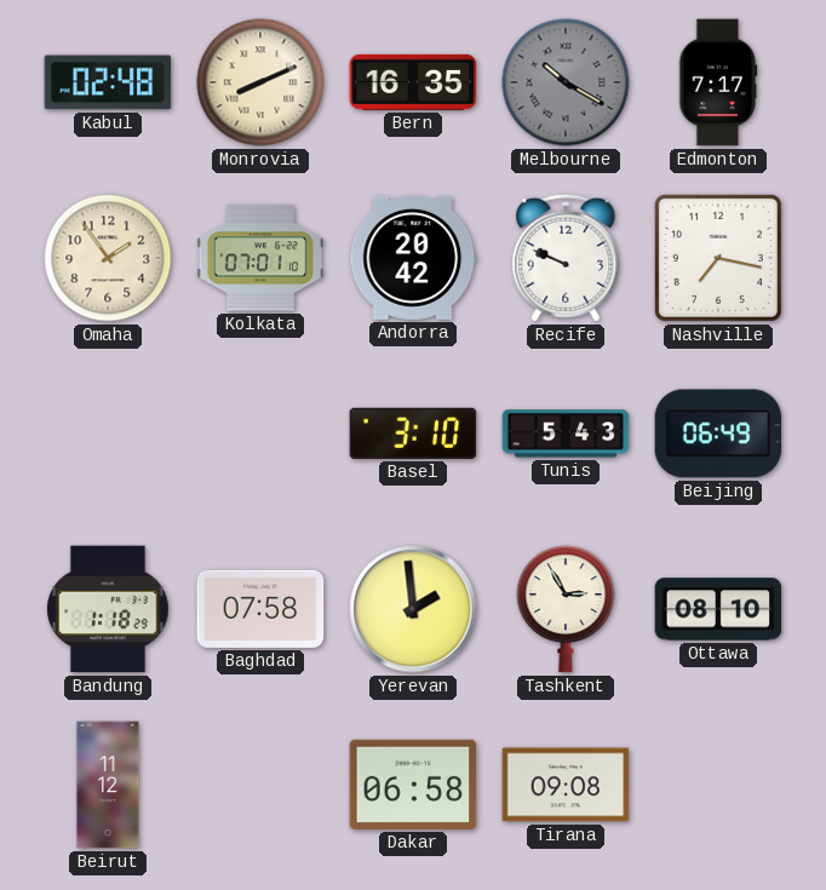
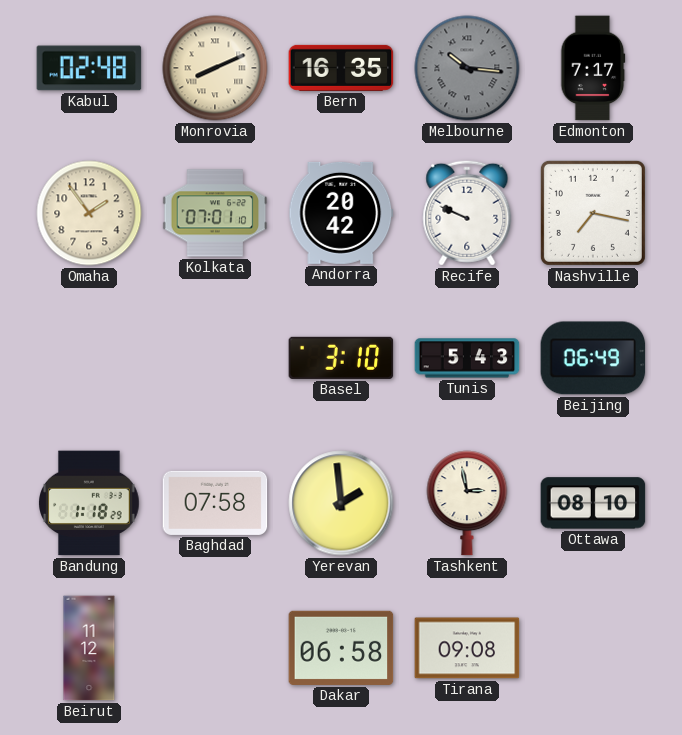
Melbourne: 10:20 -> 10:16
Tashkent: 2:55 -> 2:58
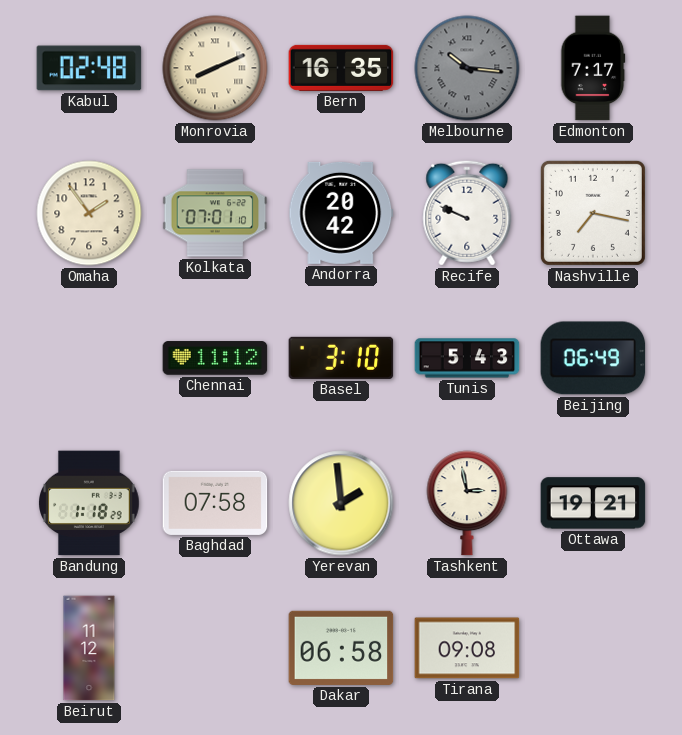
Chennai: none -> 11:12
Ottawa: 08:10 -> 19:21
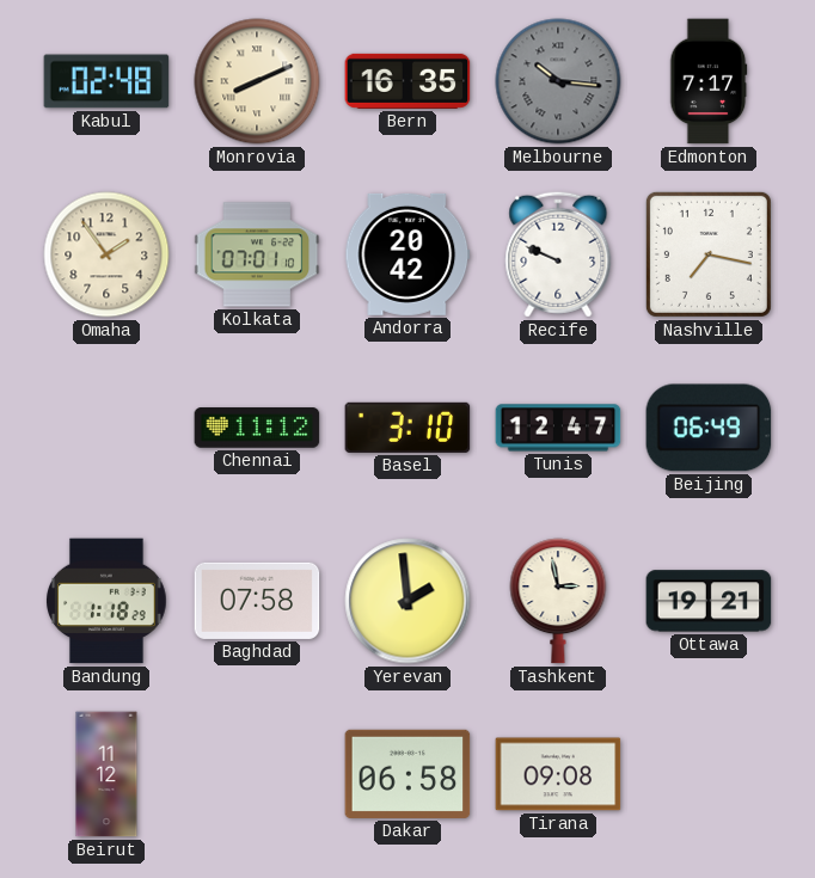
Tunis: 5:43 -> 12:47
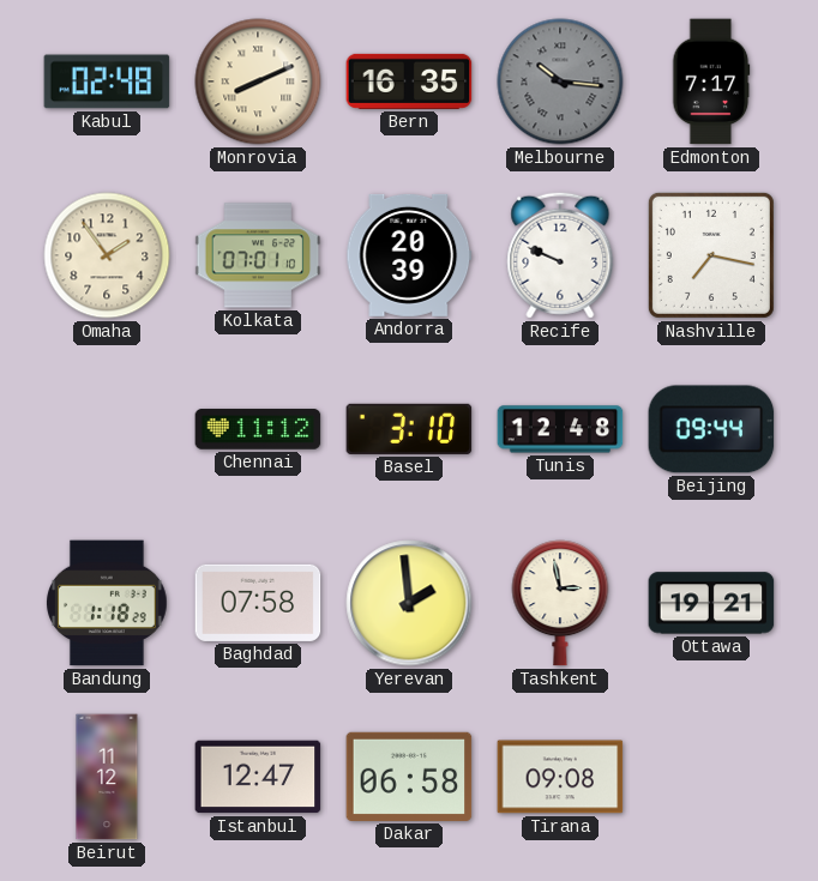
Andorra: 20:42 -> 20:39
Tunis: 12:47 -> 12:48
Beijing: 06:49 -> 09:44
Istanbul: none -> 12:47
